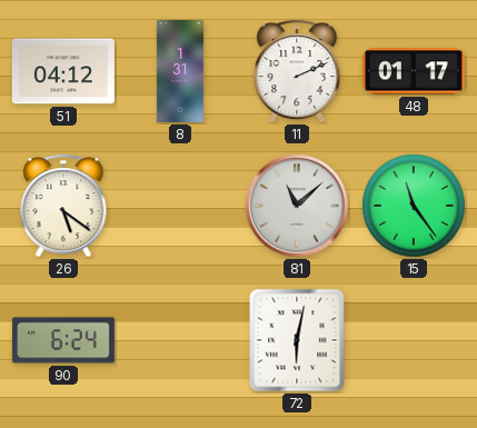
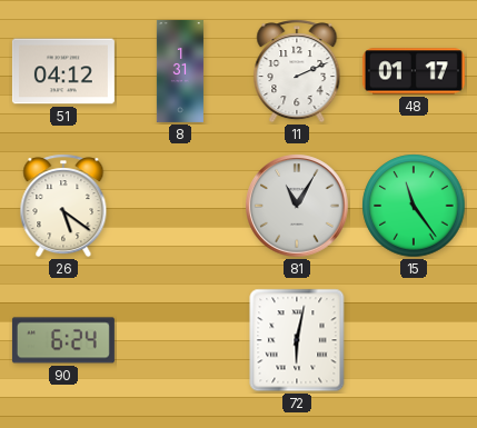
81: 11:08 -> 11:05
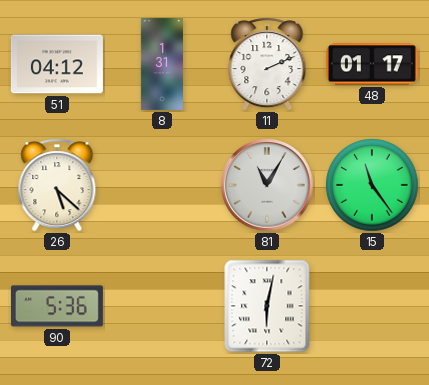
26: 5:21 -> 5:22
90: 6:24 -> 5:36
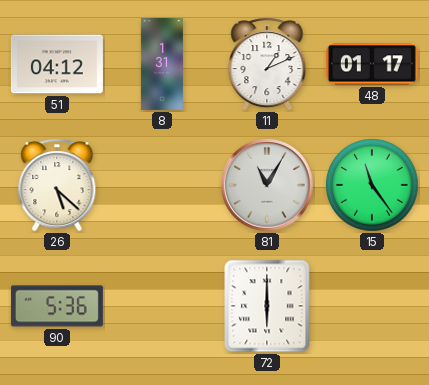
11: 2:11 -> 1:11
72: 6:02 -> 6:00
